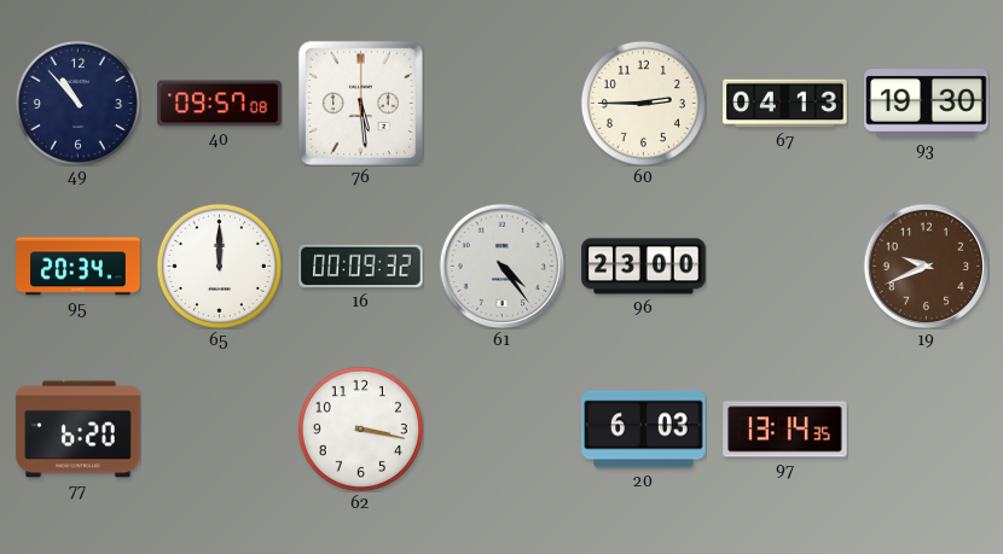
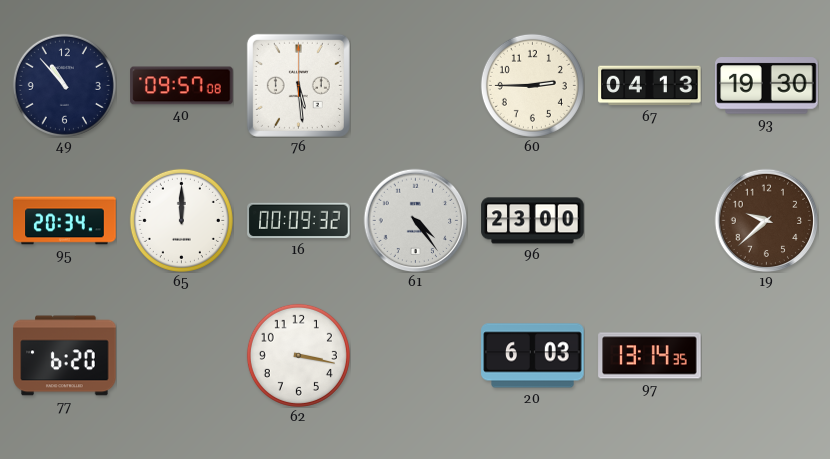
19: 9:41 -> 9:38
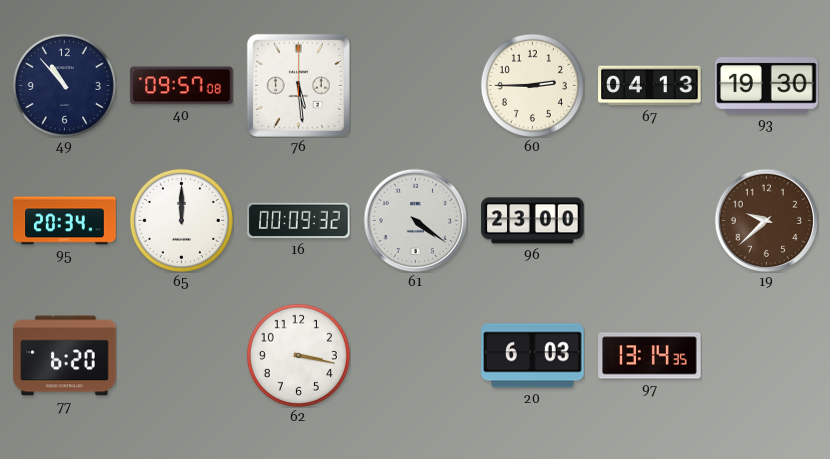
61: 4:24 -> 4:21
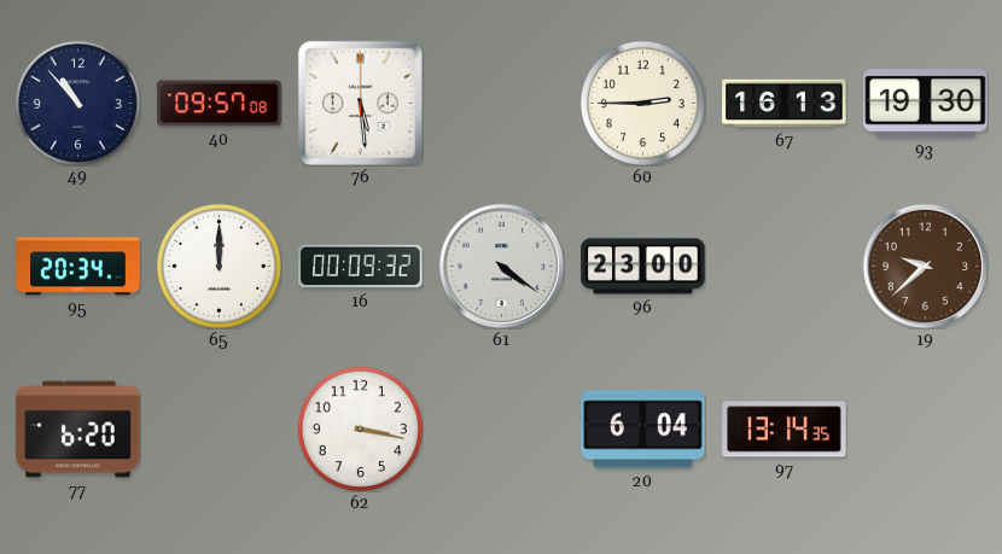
67: 04:13 -> 16:13
20: 6:03 -> 6:04
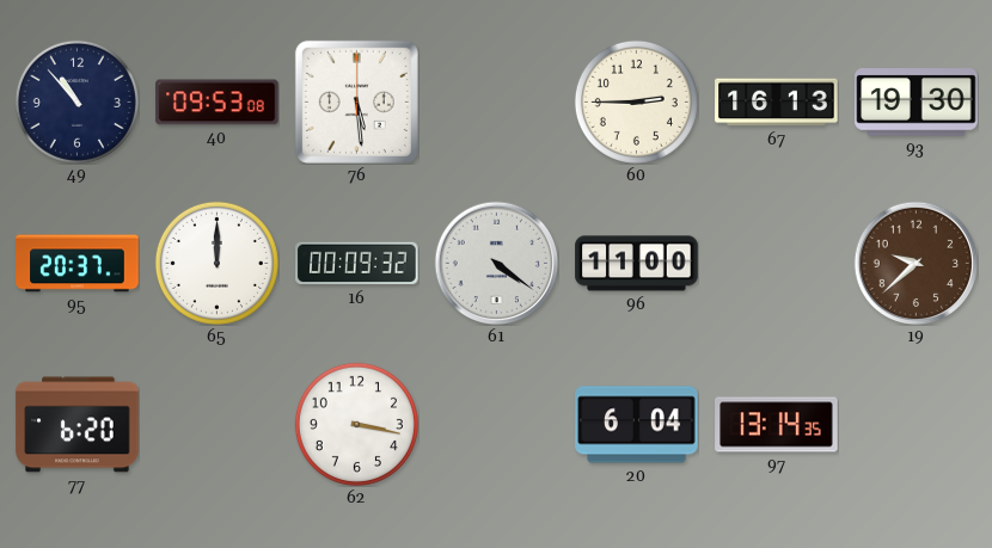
40: 09:57 -> 09:53
95: 20:34 -> 20:37
96: 23:00 -> 11:00
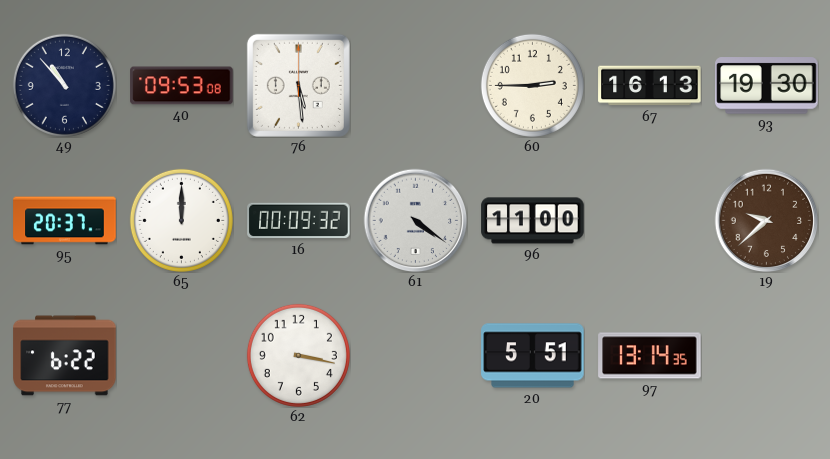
77: 6:20 -> 6:22
20: 6:04 -> 5:51
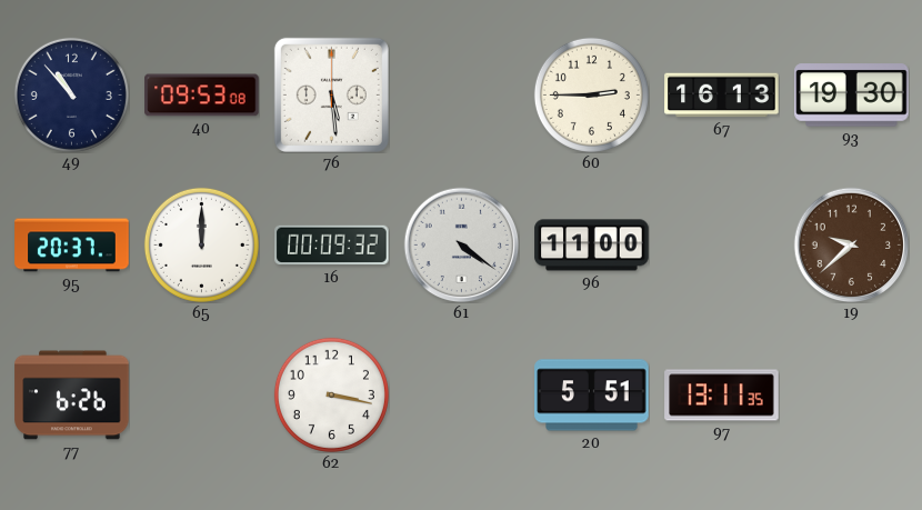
77: 6:22 -> 6:26
97: 13:14 -> 13:11
